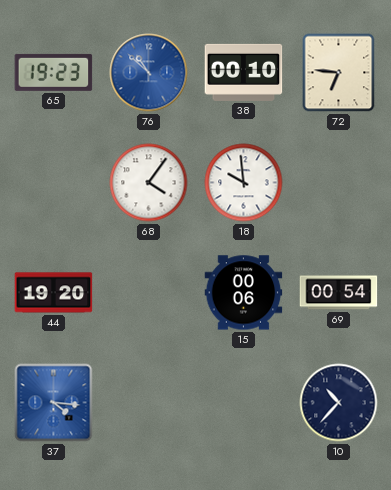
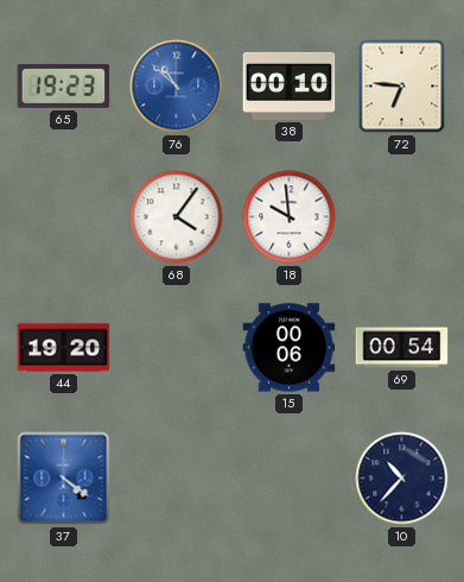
37: 4:16 -> 4:21
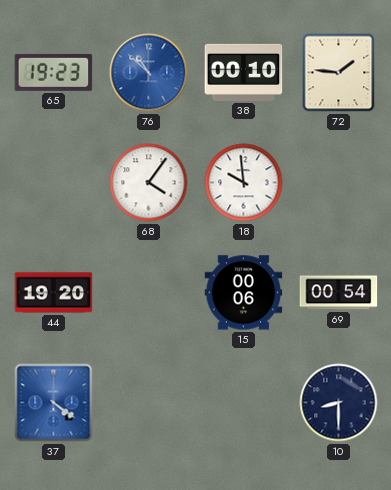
72: 6:46 -> 1:46
10: 10:37 -> 8:30
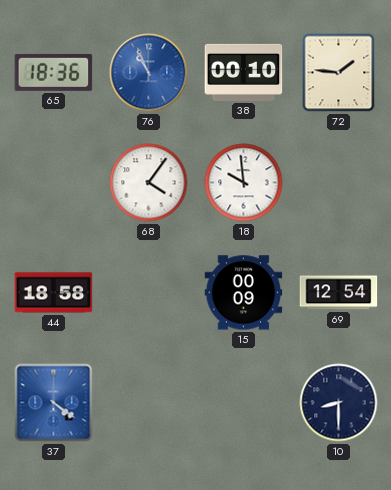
65: 19:23 -> 18:36
76: 10:52 -> 10:56
44: 19:20 -> 18:58
15: 00:06 -> 00:09
69: 00:54 -> 12:54
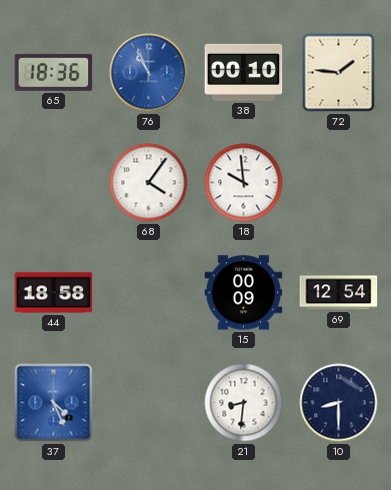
37: 4:21 -> 4:26
21: none -> 8:31
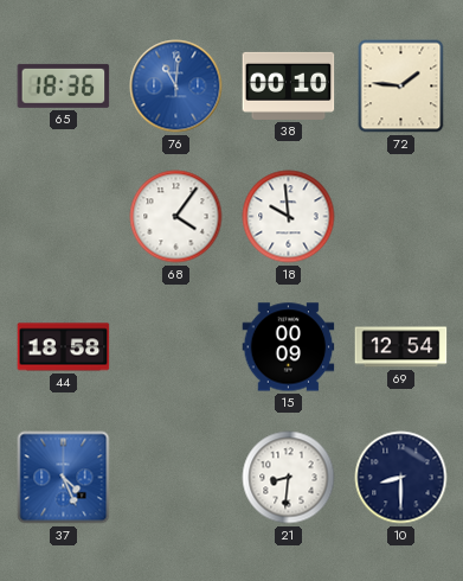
76: 10:56 -> 11:01
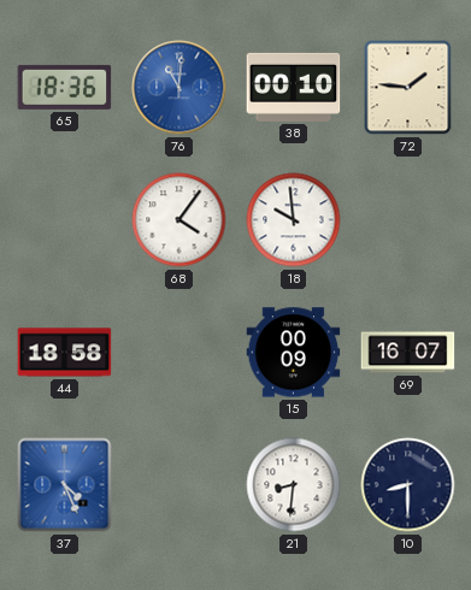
69: 12:54 -> 16:07
